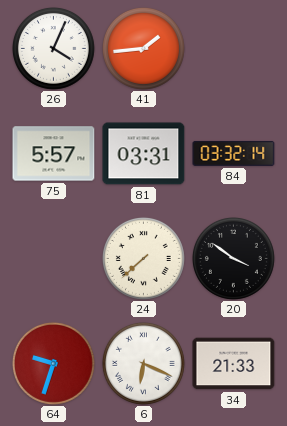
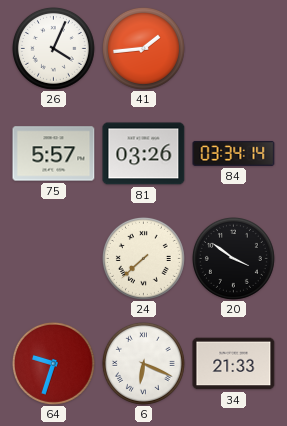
81: 03:31 -> 03:26
84: 03:32 -> 03:34
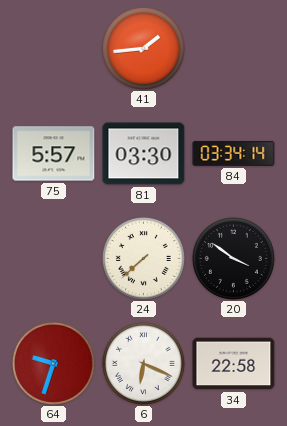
26: 4:04 -> none
81: 03:26 -> 03:30
34: 21:33 -> 22:58
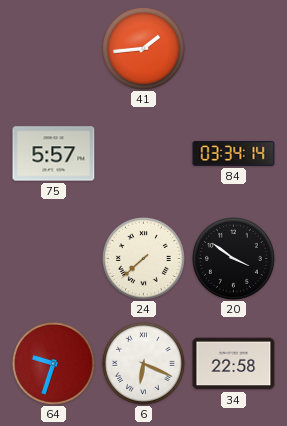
81: 03:30 -> none
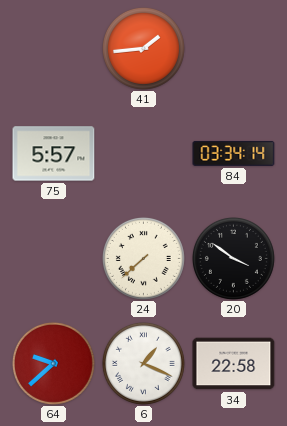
64: 9:33 -> 9:38
6: 6:19 -> 1:19
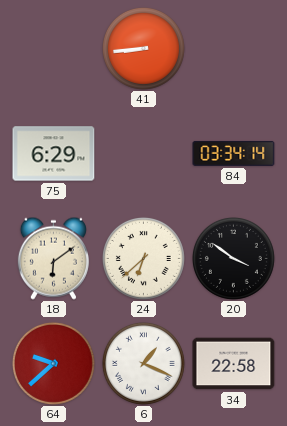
41: 1:44 -> 8:44
75: 5:57 -> 6:29
18: none -> 6:09
24: 7:38 -> 6:38
